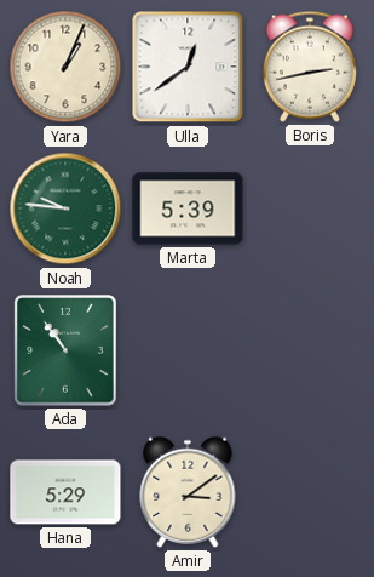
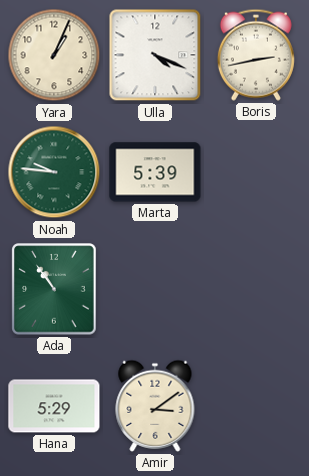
Ulla: 12:39 -> 4:19
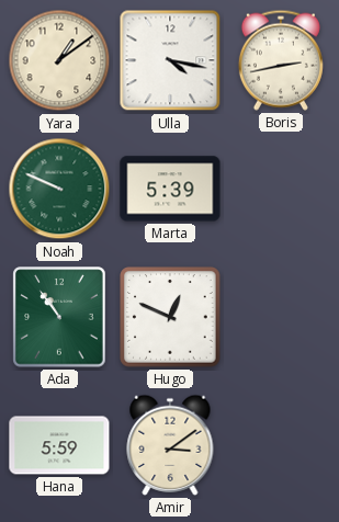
Yara: 1:04 -> 1:09
Ulla: 4:19 -> 4:17
Noah: 9:46 -> 9:49
Hugo: none -> 12:49
Hana: 5:29 -> 5:59
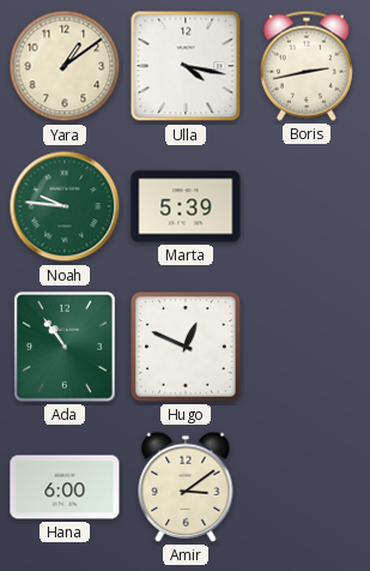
Noah: 9:49 -> 9:46
Hana: 5:59 -> 6:00
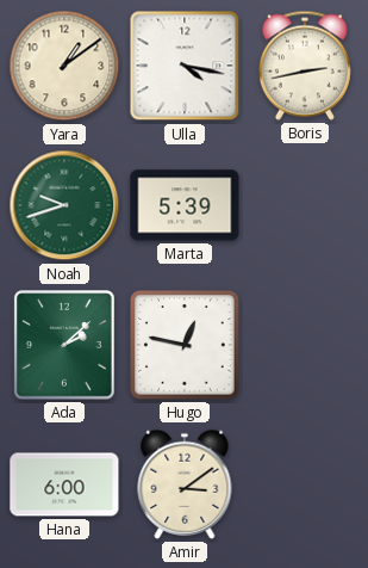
Noah: 9:46 -> 9:42
Ada: 10:54 -> 2:08
Hugo: 12:49 -> 12:47
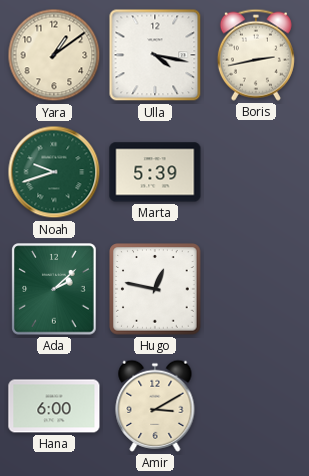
Amir: 3:09 -> 3:10
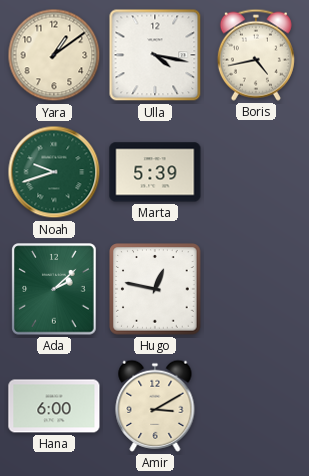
Boris: 2:43 -> 4:43
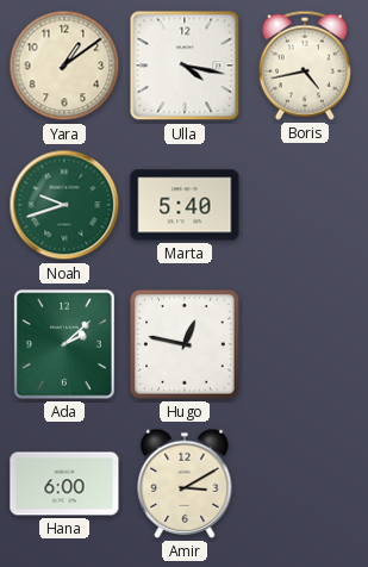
Marta: 5:39 -> 5:40
